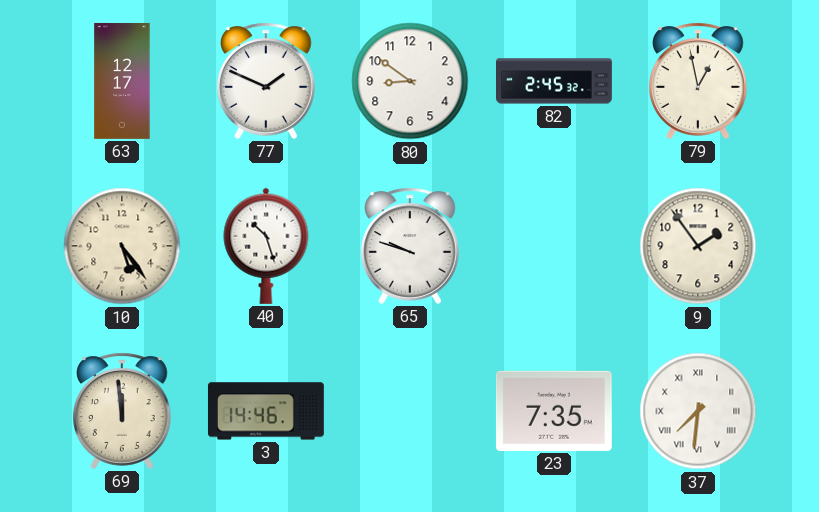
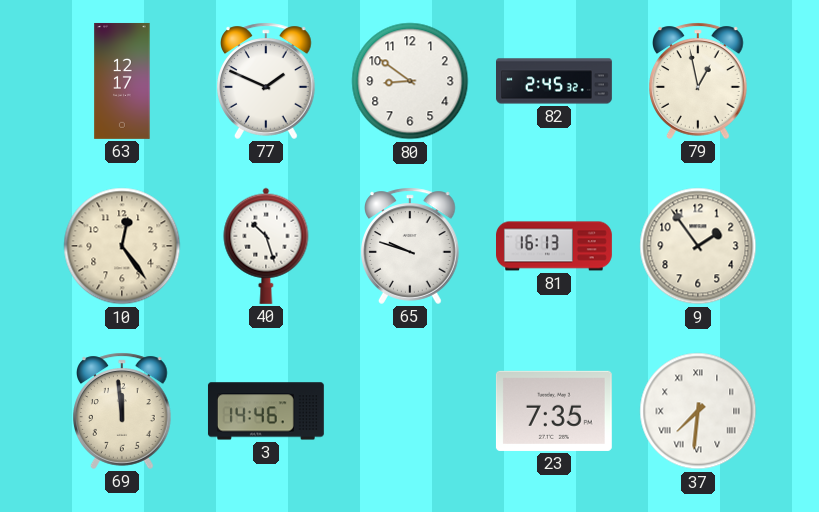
10: 5:24 -> 12:24
81: none -> 16:13
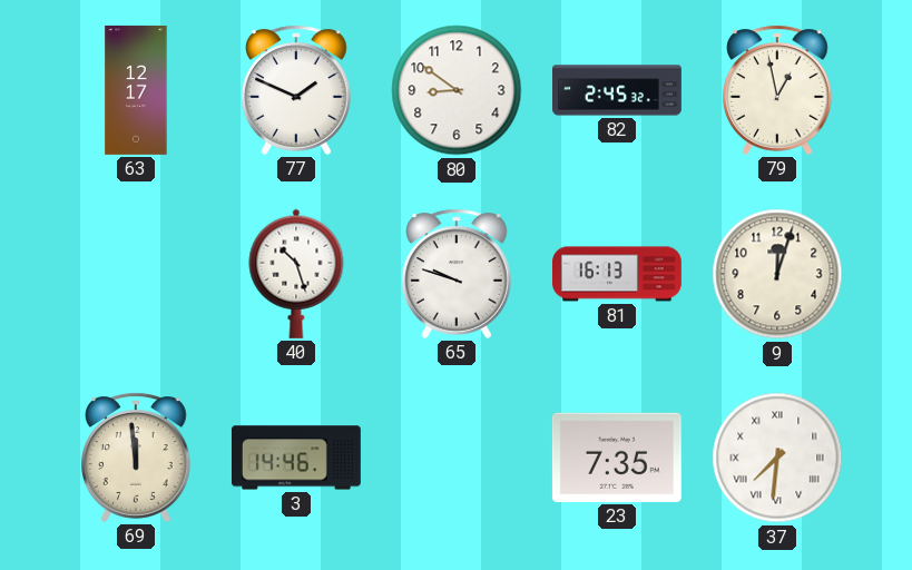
10: 12:24 -> none
9: 1:54 -> 12:03
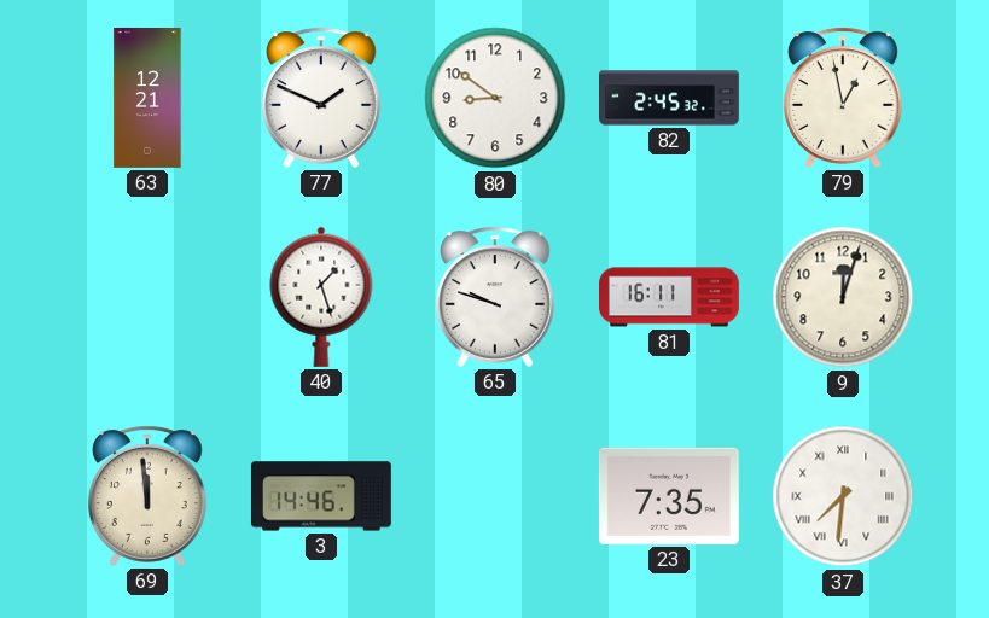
63: 12:17 -> 12:21
40: 10:27 -> 1:27
81: 16:13 -> 16:11
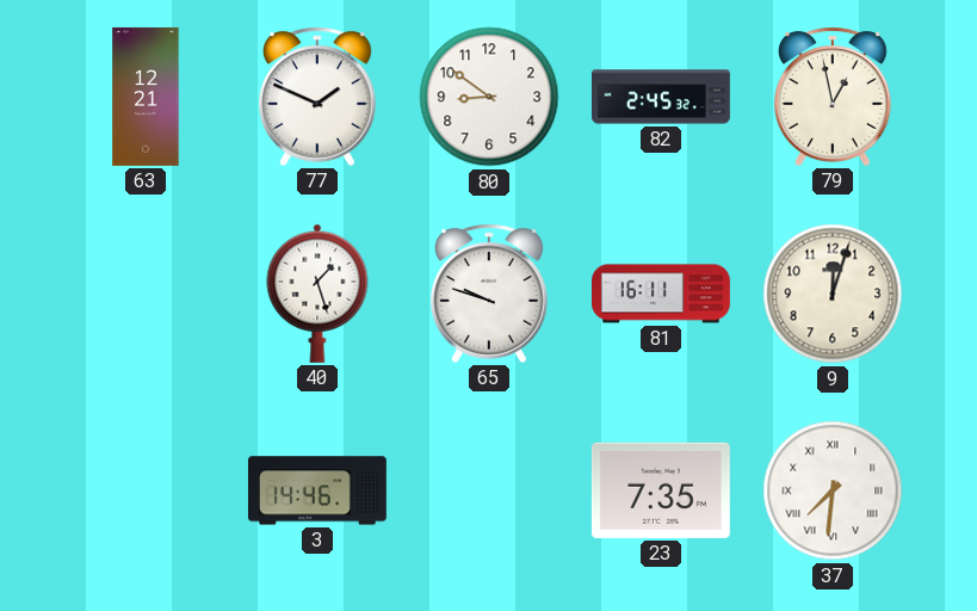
69: 11:59 -> none
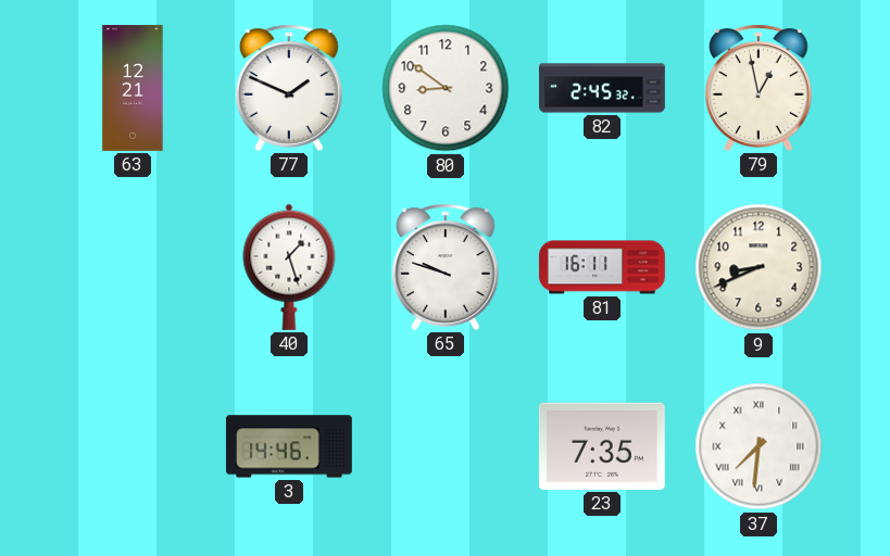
9: 12:03 -> 8:41
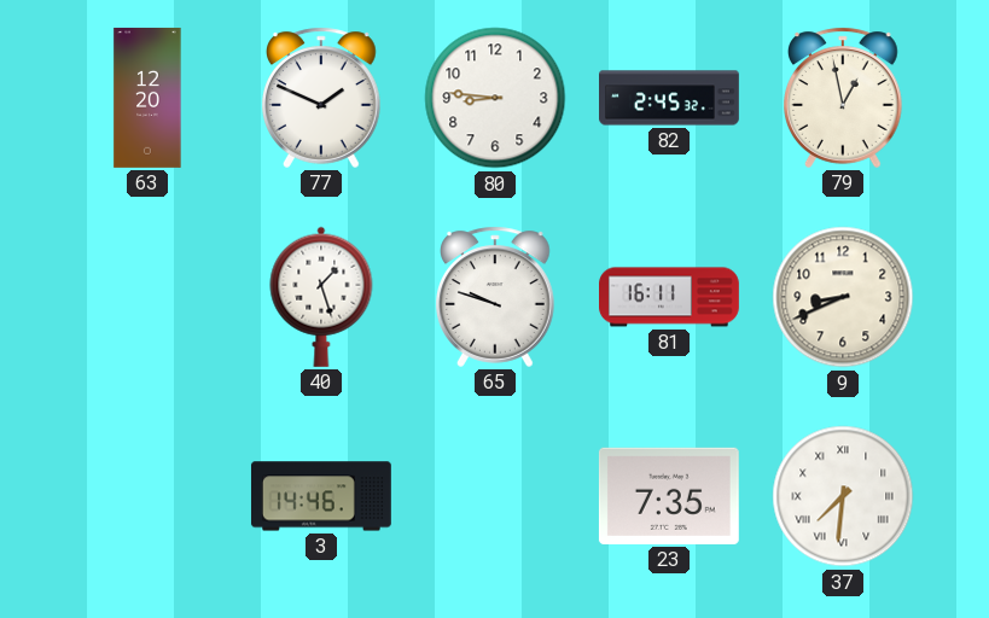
63: 12:21 -> 12:20
80: 8:51 -> 8:46
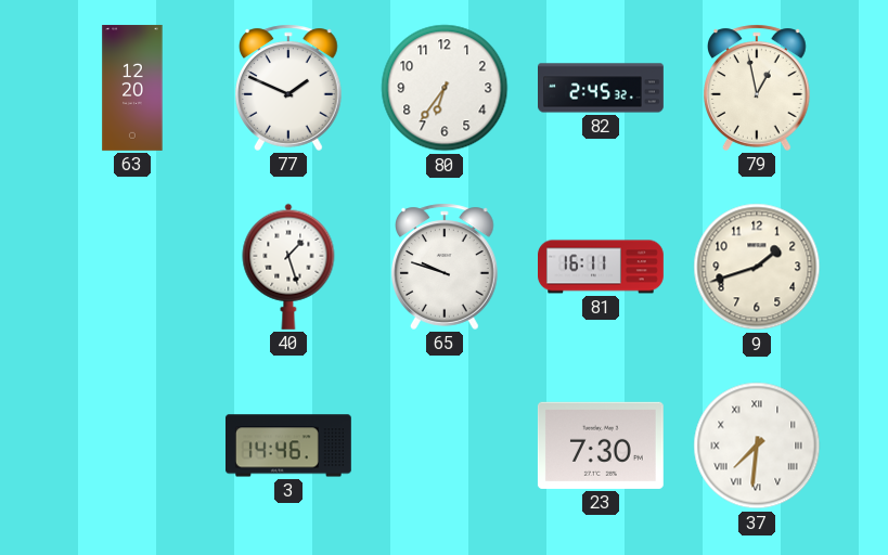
80: 8:46 -> 6:36
9: 8:41 -> 1:42
23: 7:35 -> 7:30
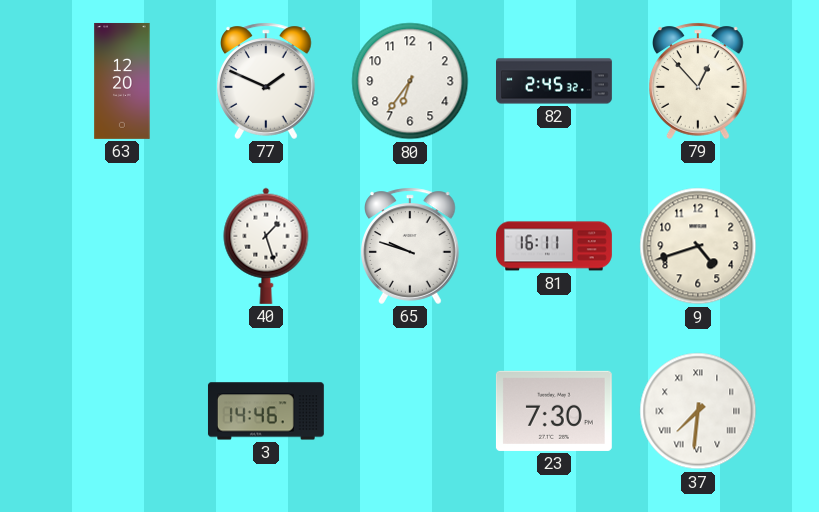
79: 12:58 -> 12:53
9: 1:42 -> 4:42
